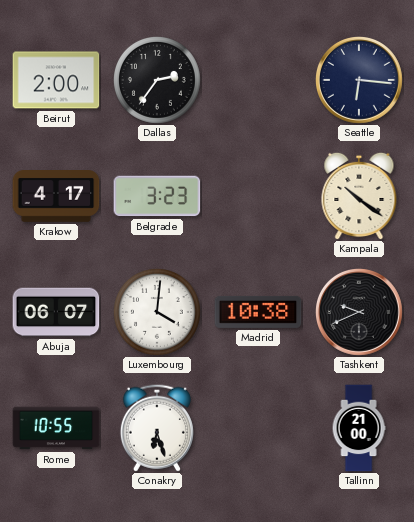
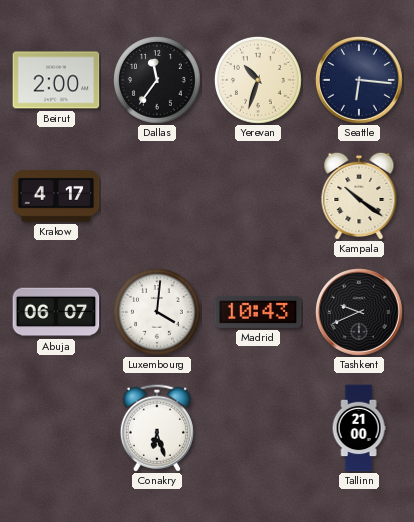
Dallas: 2:36 -> 11:36
Yerevan: none -> 10:33
Belgrade: 3:23 -> none
Madrid: 10:38 -> 10:43
Rome: 10:55 -> none
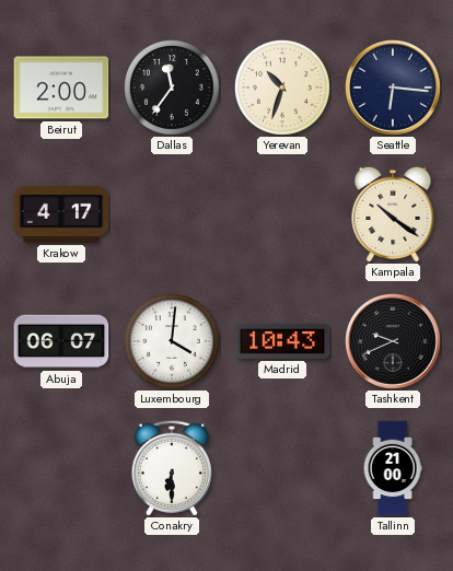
Conakry: 6:27 -> 6:30
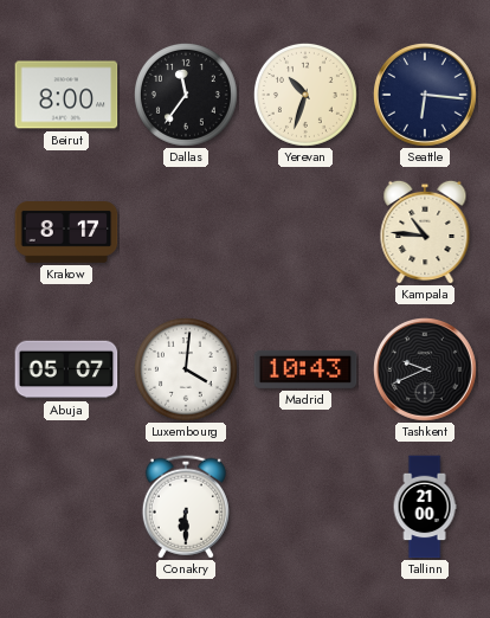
Beirut: 2:00 -> 8:00
Krakow: 4:17 -> 8:17
Kampala: 10:21 -> 10:46
Abuja: 06:07 -> 05:07
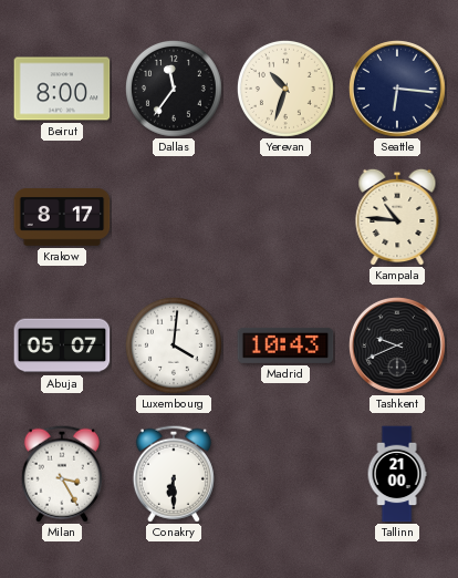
Milan: none -> 3:25
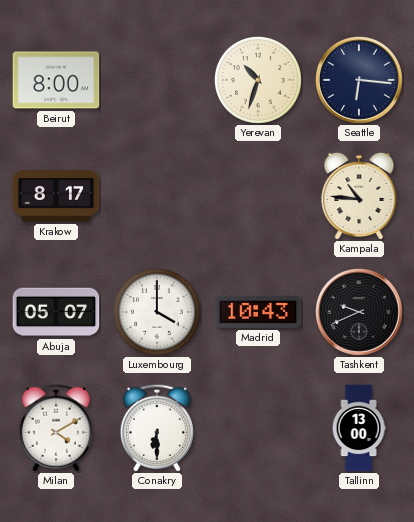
Dallas: 11:36 -> none
Luxembourg: 4:01 -> 4:00
Milan: 3:25 -> 4:10
Tallinn: 21:00 -> 13:00
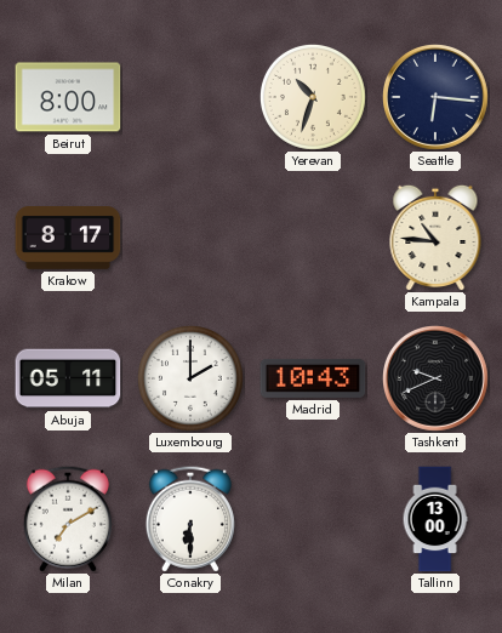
Abuja: 05:07 -> 05:11
Luxembourg: 4:00 -> 2:00
Milan: 4:10 -> 7:10
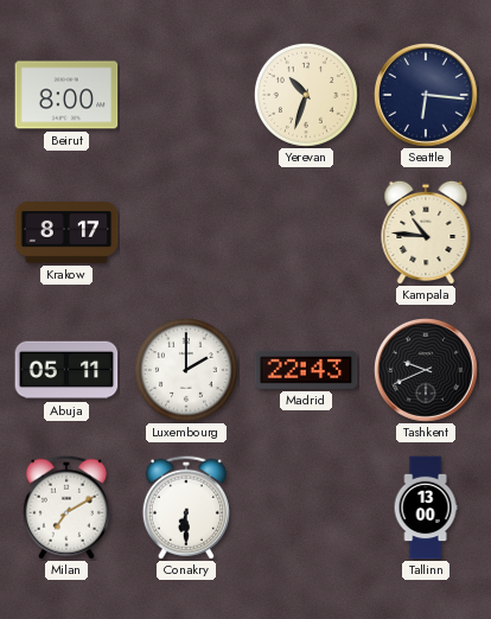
Madrid: 10:43 -> 22:43
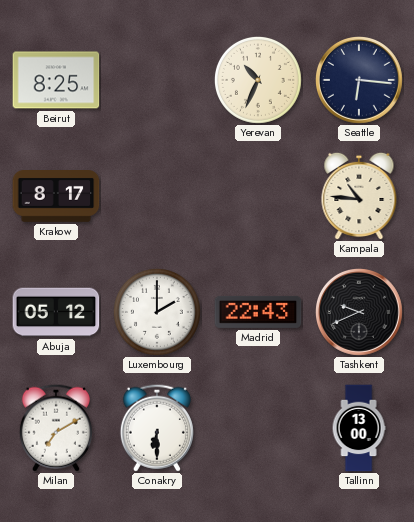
Beirut: 8:00 -> 8:25
Yerevan: 10:33 -> 10:34
Abuja: 05:11 -> 05:12
